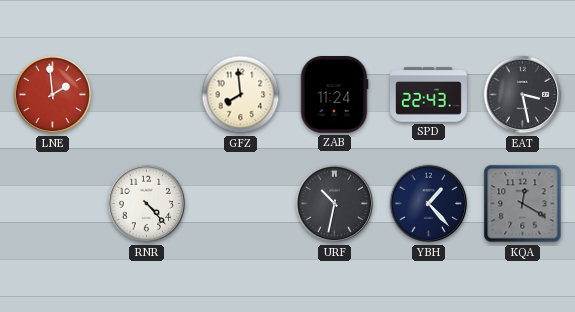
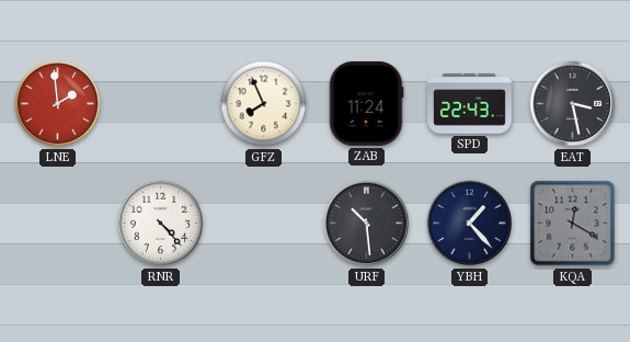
GFZ: 7:59 -> 7:56
URF: 10:32 -> 10:29
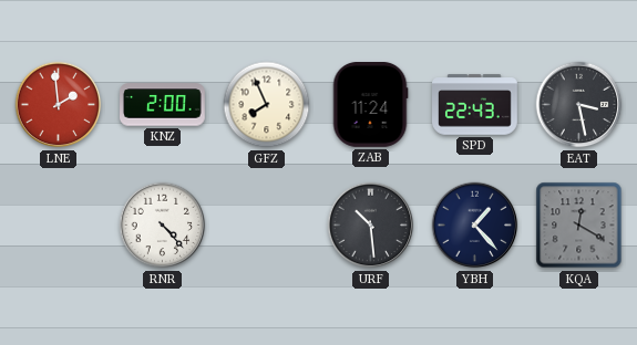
KNZ: none -> 2:00
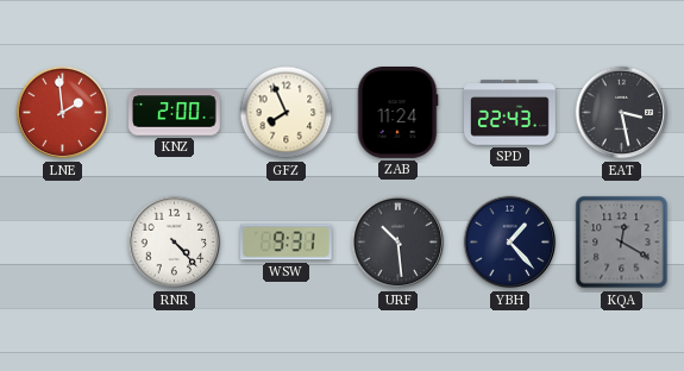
WSW: none -> 9:31
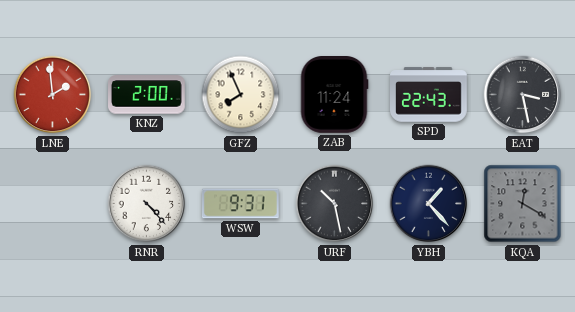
URF: 10:29 -> 10:28
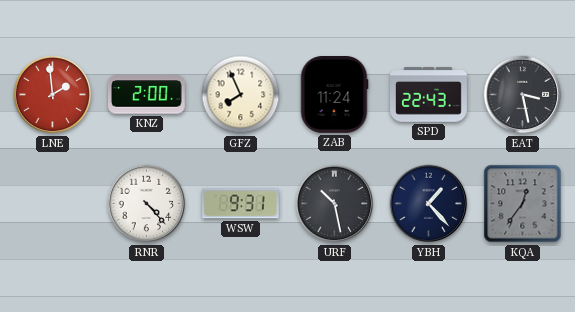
KQA: 12:20 -> 12:36
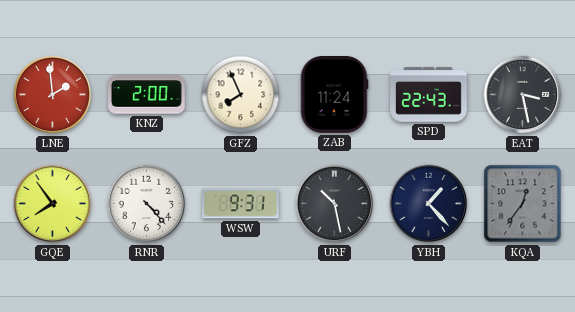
GQE: none -> 7:54
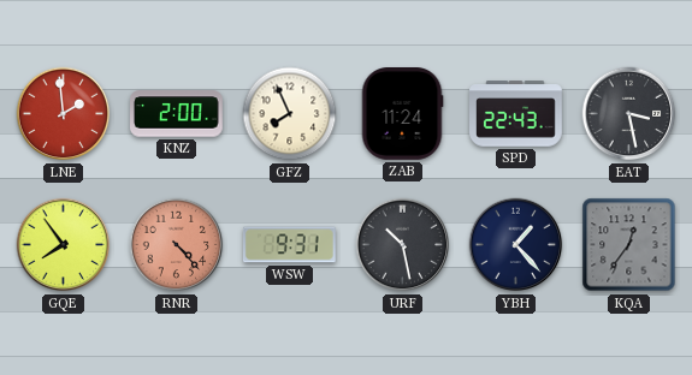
RNR dial: white -> salmon
